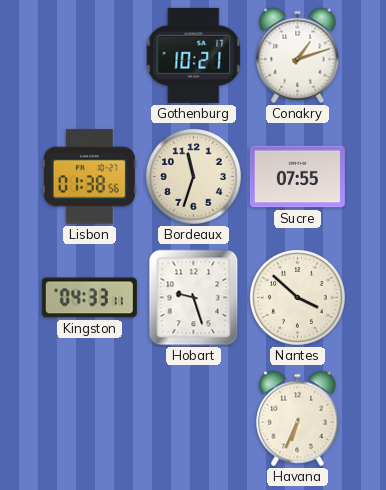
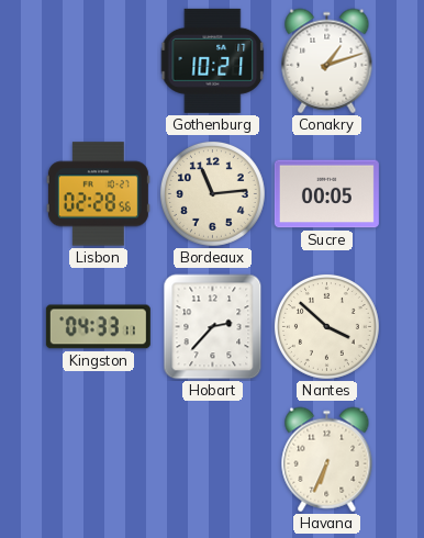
Lisbon: 01:38 -> 02:28
Bordeaux: 11:33 -> 11:14
Sucre: 07:55 -> 00:05
Hobart: 9:27 -> 2:37
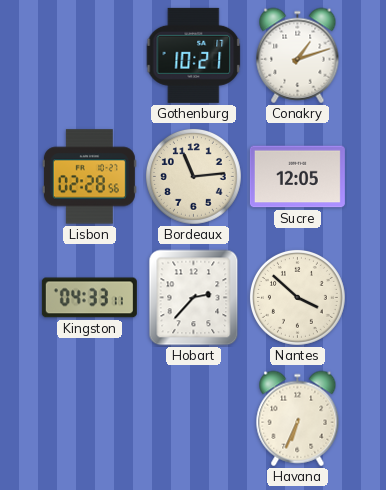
Sucre: 00:05 -> 12:05
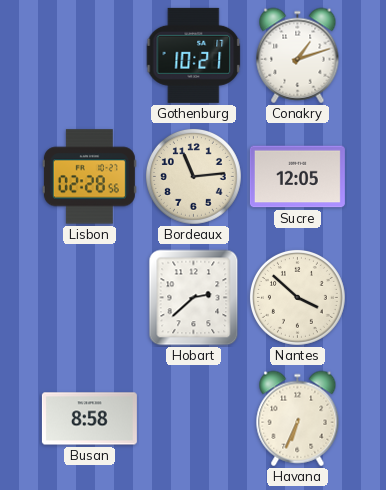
Kingston: 04:33 -> none
Hobart: 2:37 -> 2:38
Busan: none -> 8:58
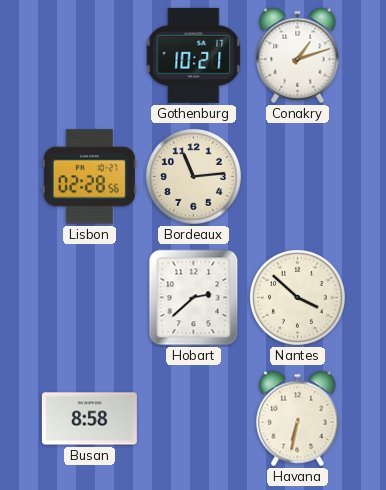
Sucre: 12:05 -> none
Havana: 6:34 -> 6:32
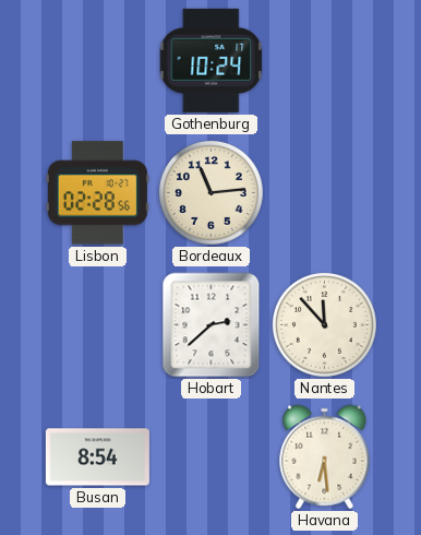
Gothenburg: 10:21 -> 10:24
Conakry: 1:12 -> none
Nantes: 3:52 -> 11:53
Busan: 8:58 -> 8:54
Havana: 6:32 -> 6:29
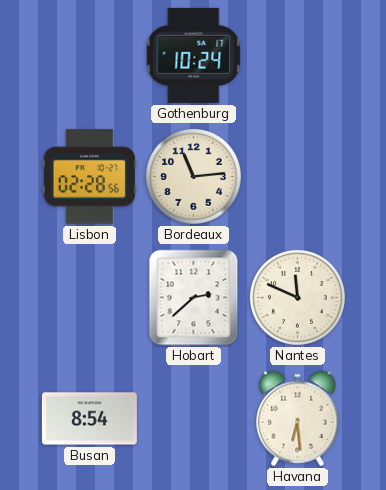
Nantes: 11:53 -> 11:49
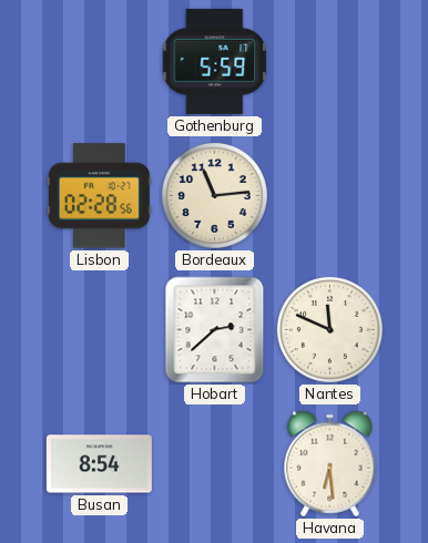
Gothenburg: 10:24 -> 5:59
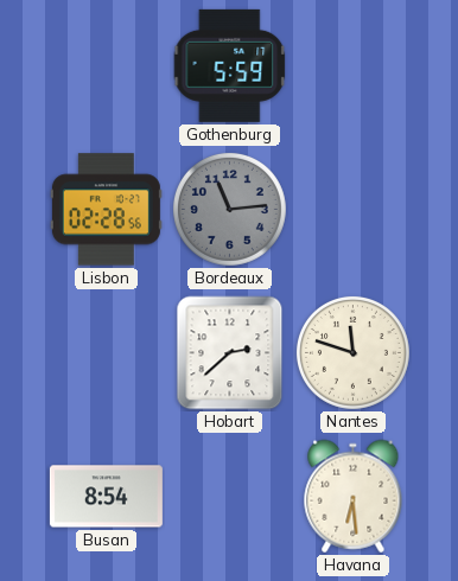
Bordeaux dial: cream -> grey
Nantes: 11:49 -> 11:48
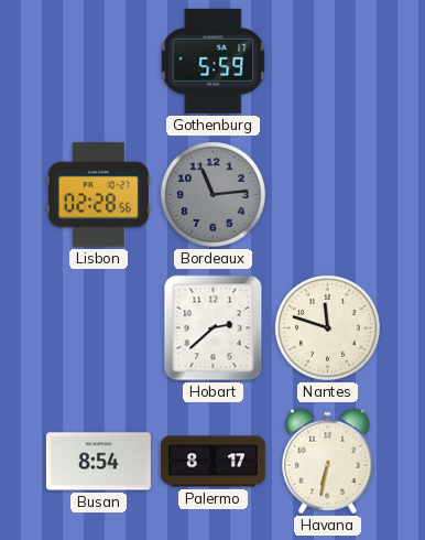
Palermo: none -> 8:17
Havana: 6:29 -> 6:32
